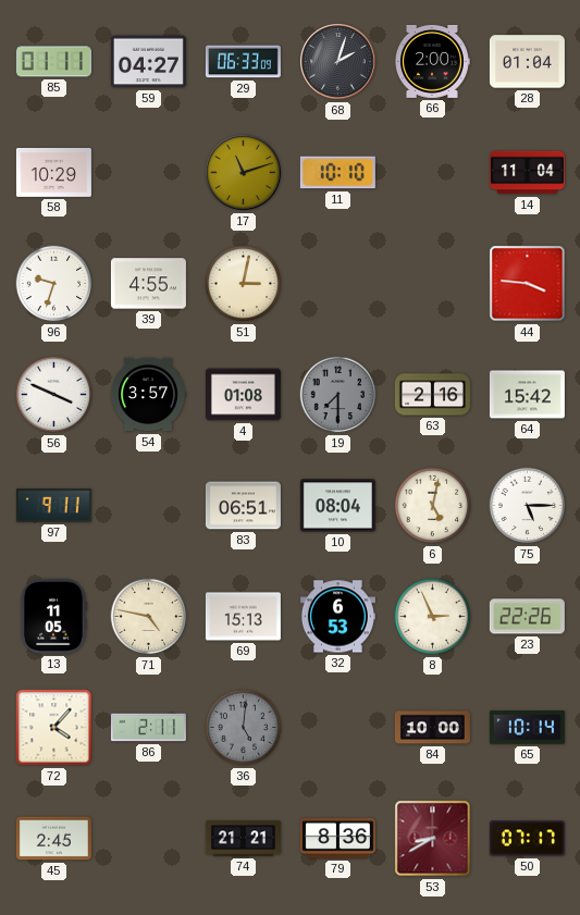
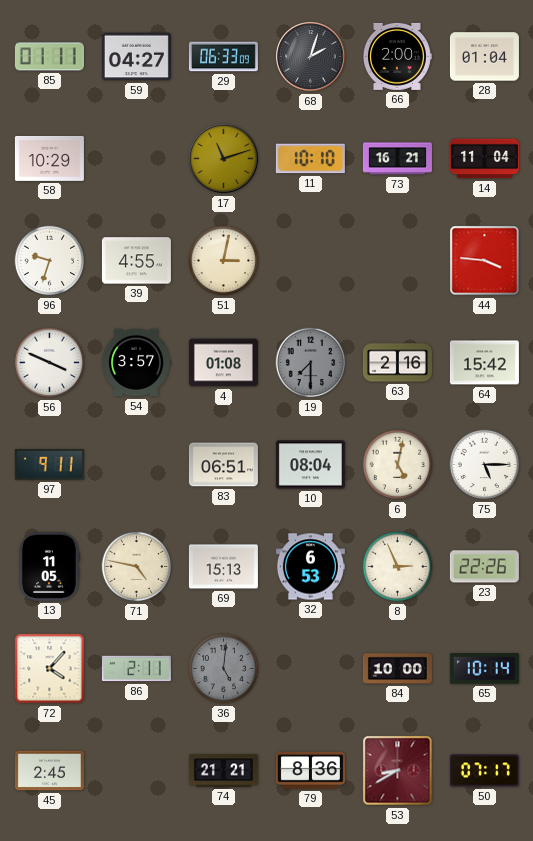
73: none -> 16:21
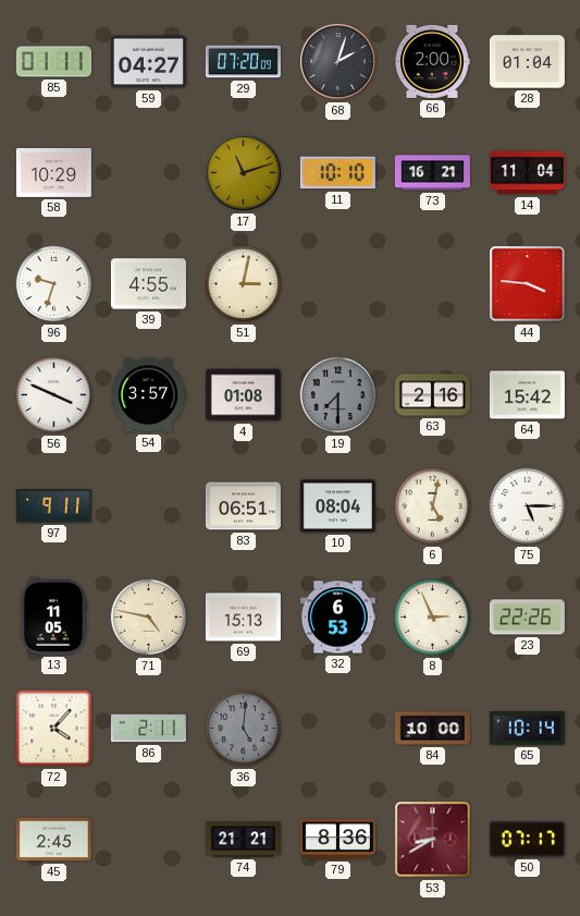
29: 06:33 -> 07:20
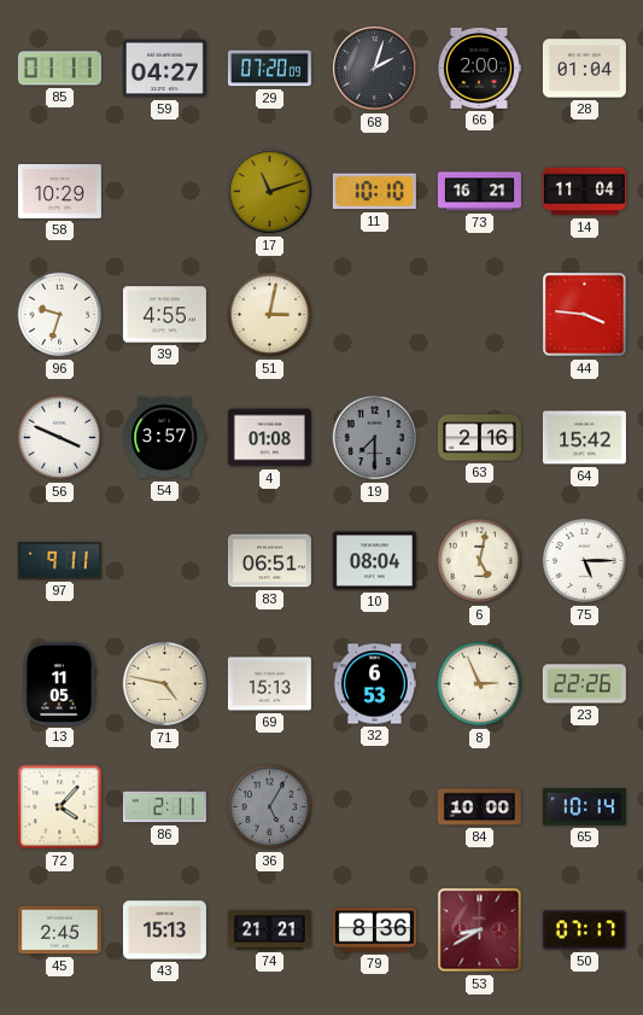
36: 5:01 -> 5:05
43: none -> 15:13
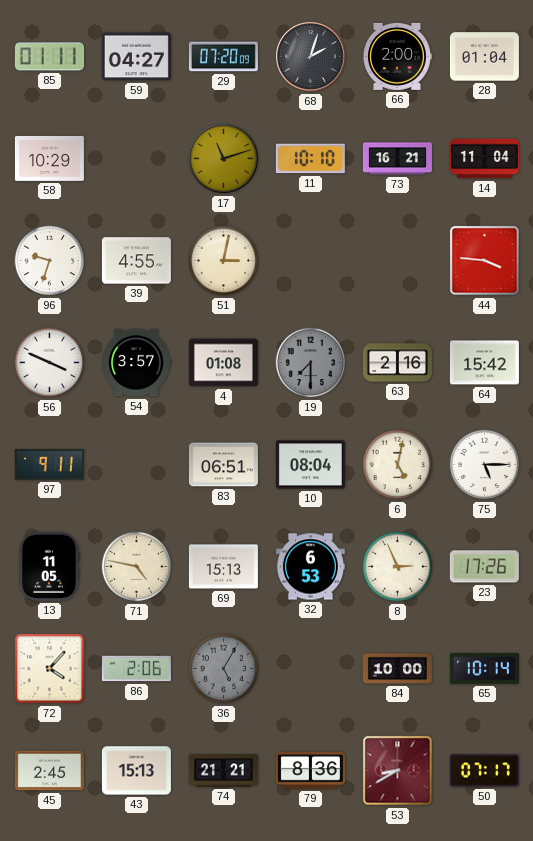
23: 22:26 -> 17:26
86: 2:11 -> 2:06
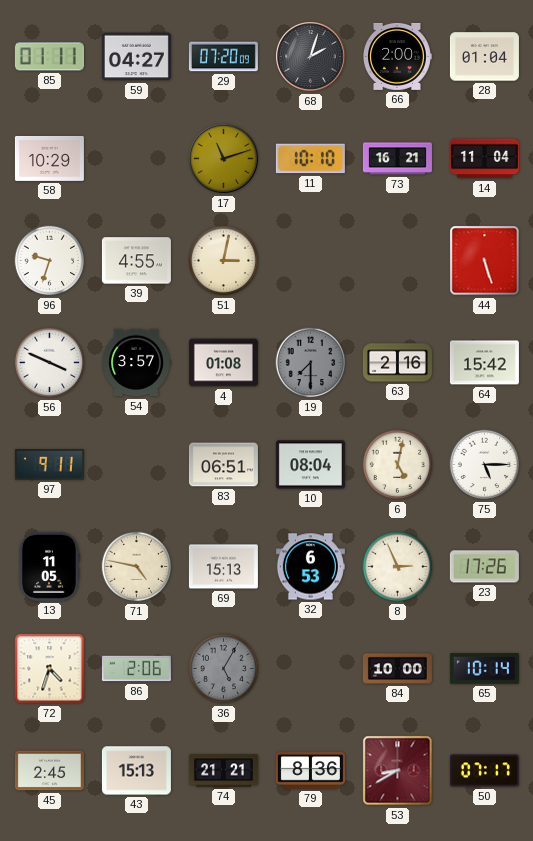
44: 3:46 -> 5:27
72: 4:07 -> 4:33
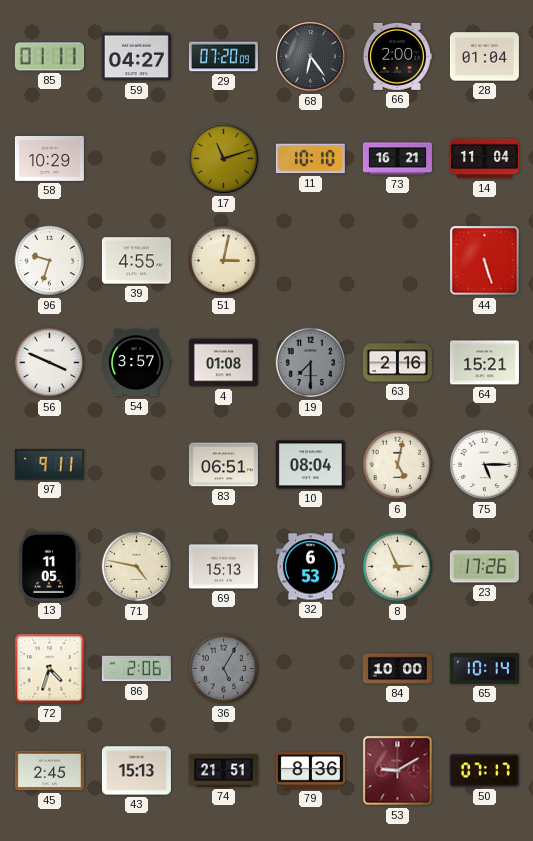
68: 2:03 -> 6:24
64: 15:42 -> 15:21
74: 21:21 -> 21:51
53: 8:40 -> 9:10
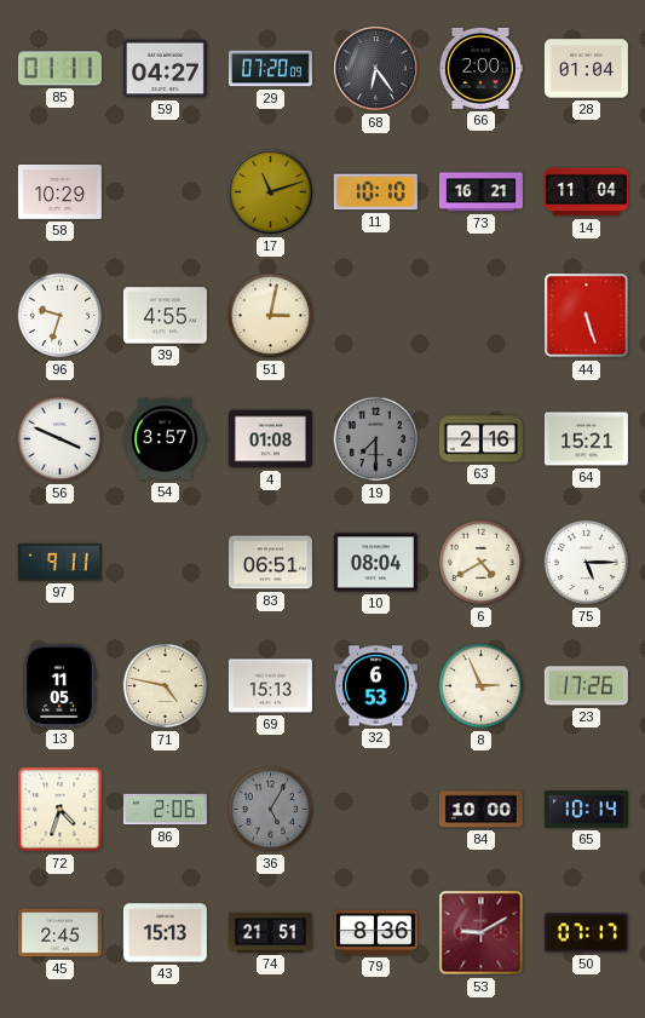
6: 5:02 -> 4:40
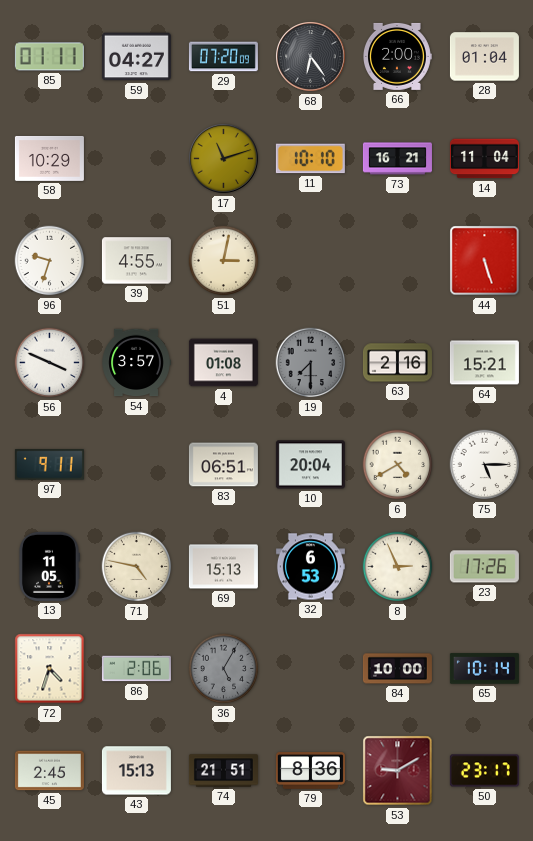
10: 08:04 -> 20:04
50: 07:17 -> 23:17
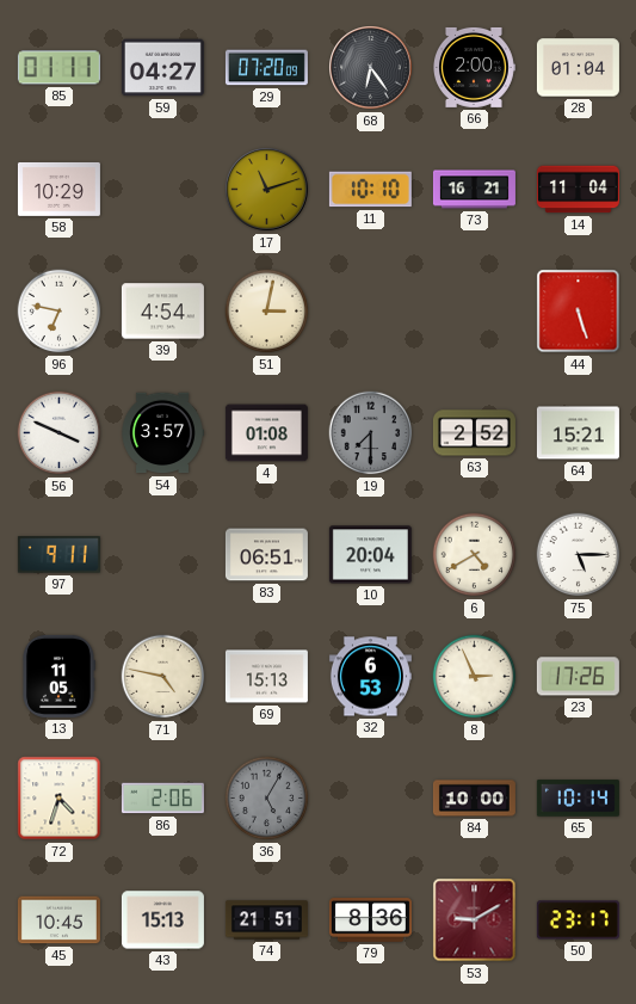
96: 9:33 -> 6:47
39: 4:55 -> 4:54
63: 2:16 -> 2:52
45: 2:45 -> 10:45
